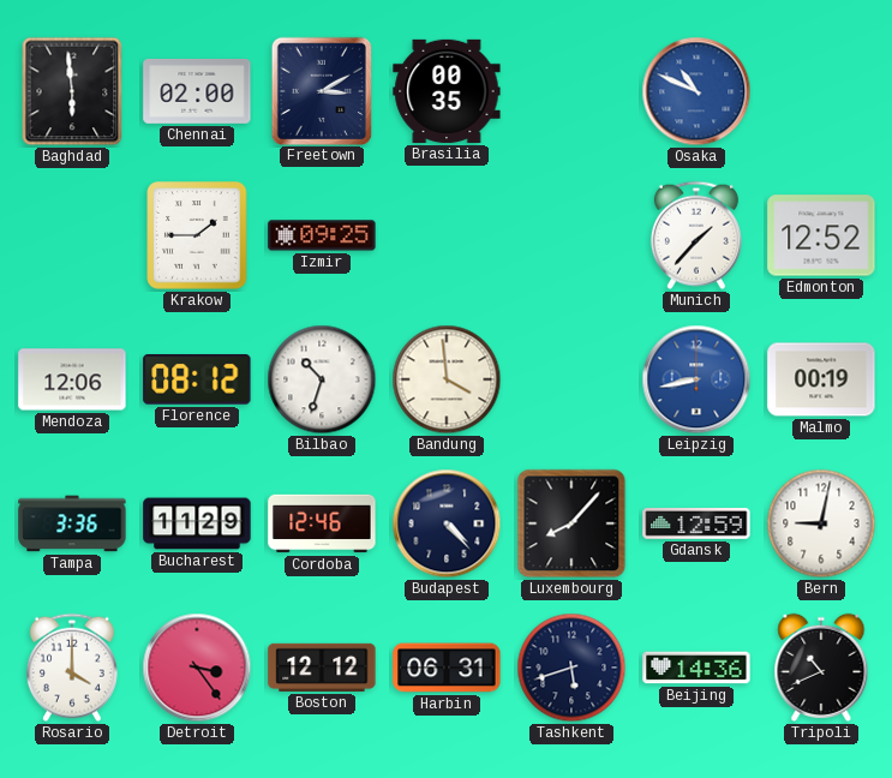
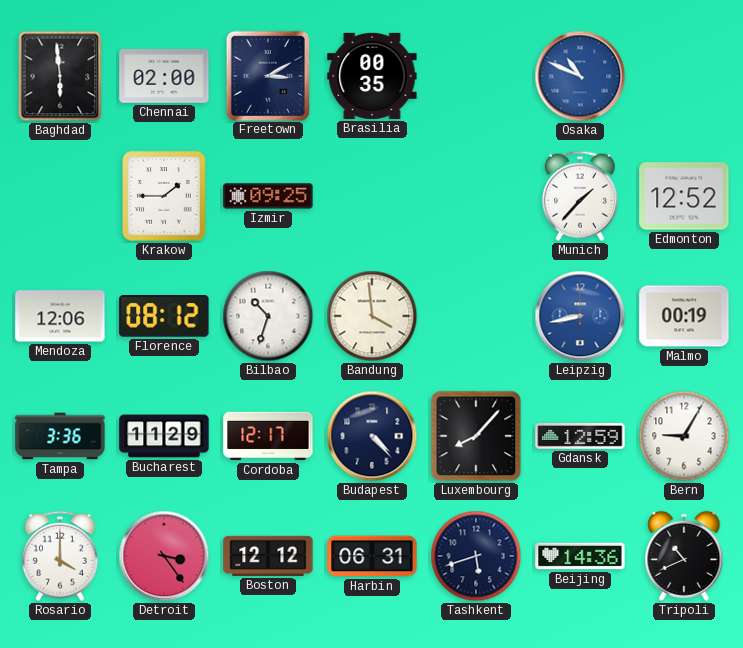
Cordoba: 12:46 -> 12:17
Bern: 9:02 -> 9:05
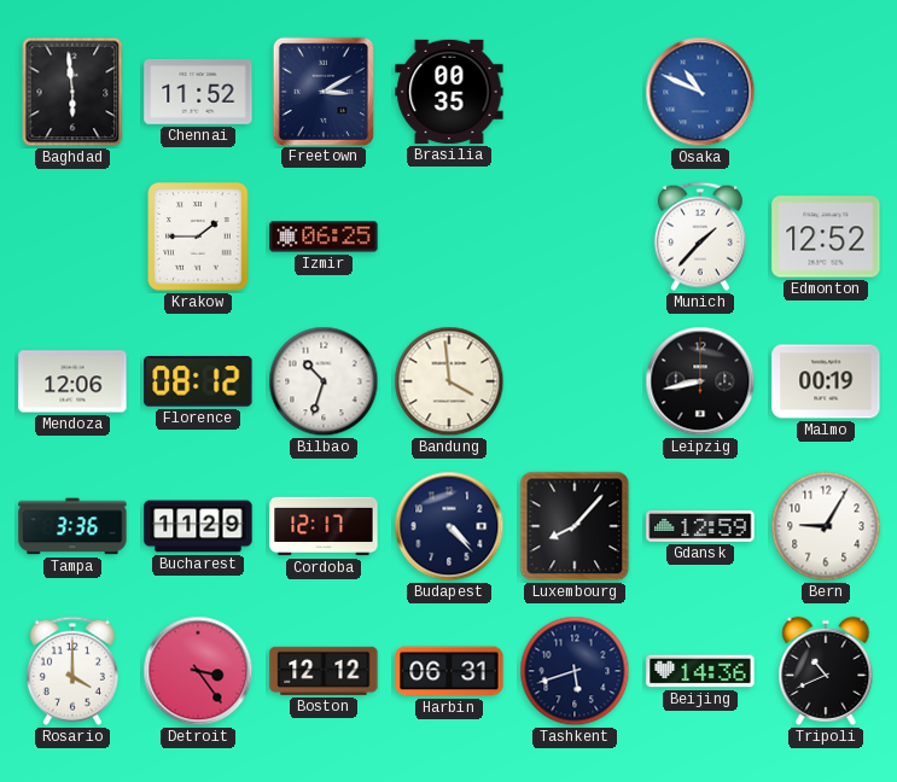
Chennai: 02:00 -> 11:52
Izmir: 09:25 -> 06:25
Leipzig dial: blue -> black
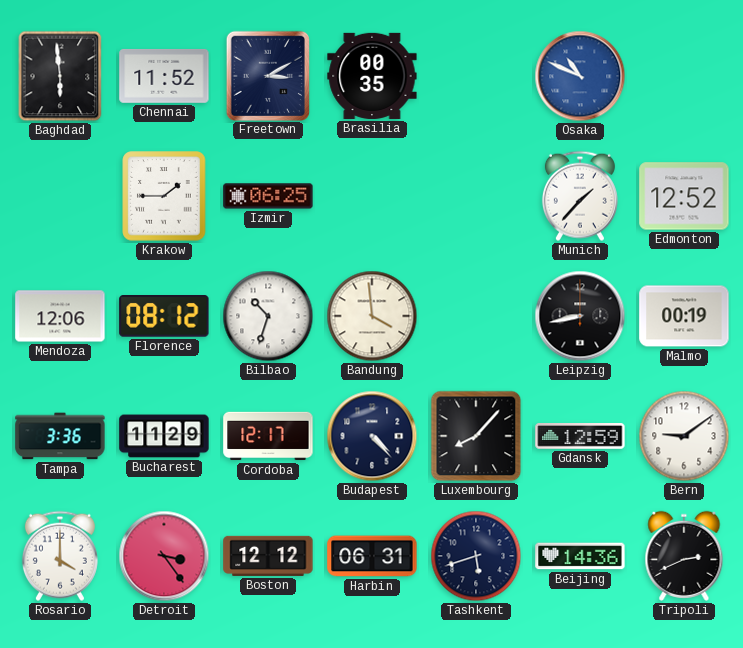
Bern: 9:05 -> 9:09
Tripoli: 10:41 -> 2:41
